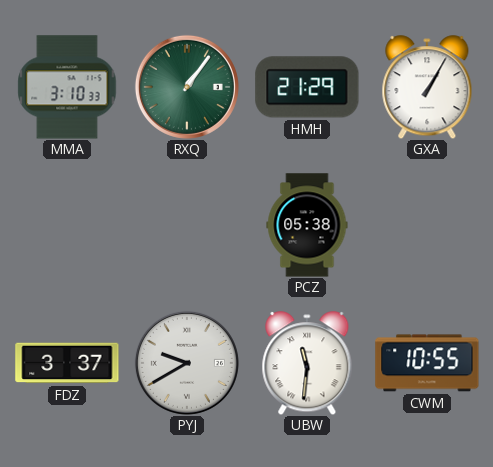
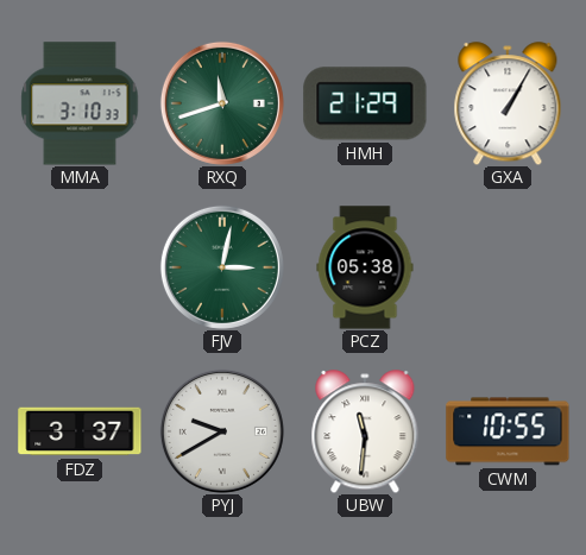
RXQ: 1:06 -> 11:42
FJV: none -> 3:02
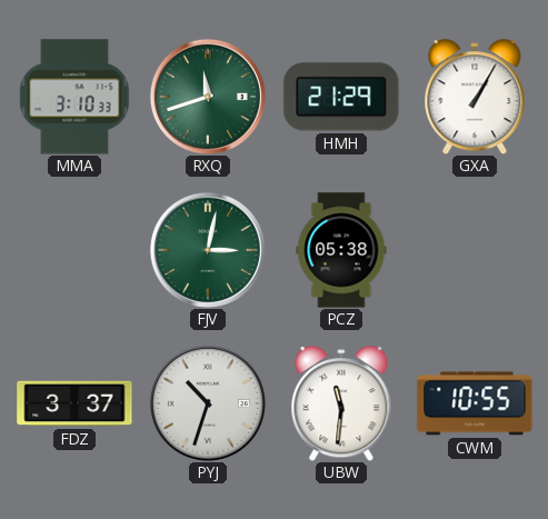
PYJ: 9:40 -> 10:33
